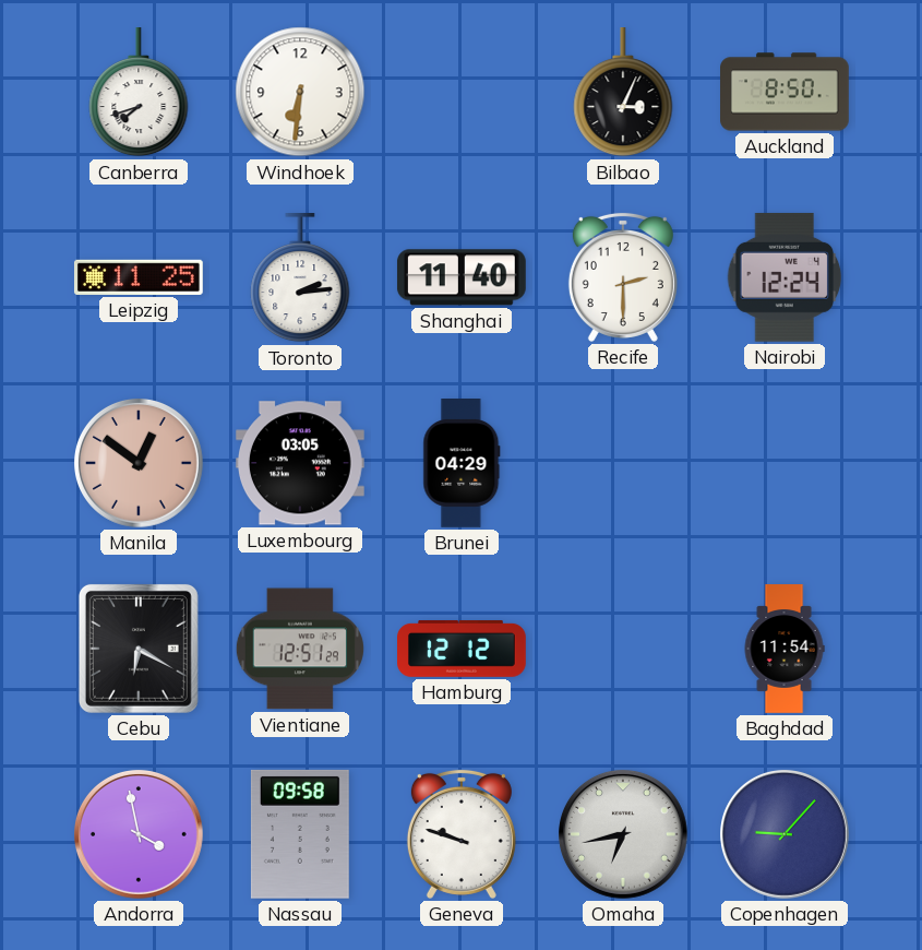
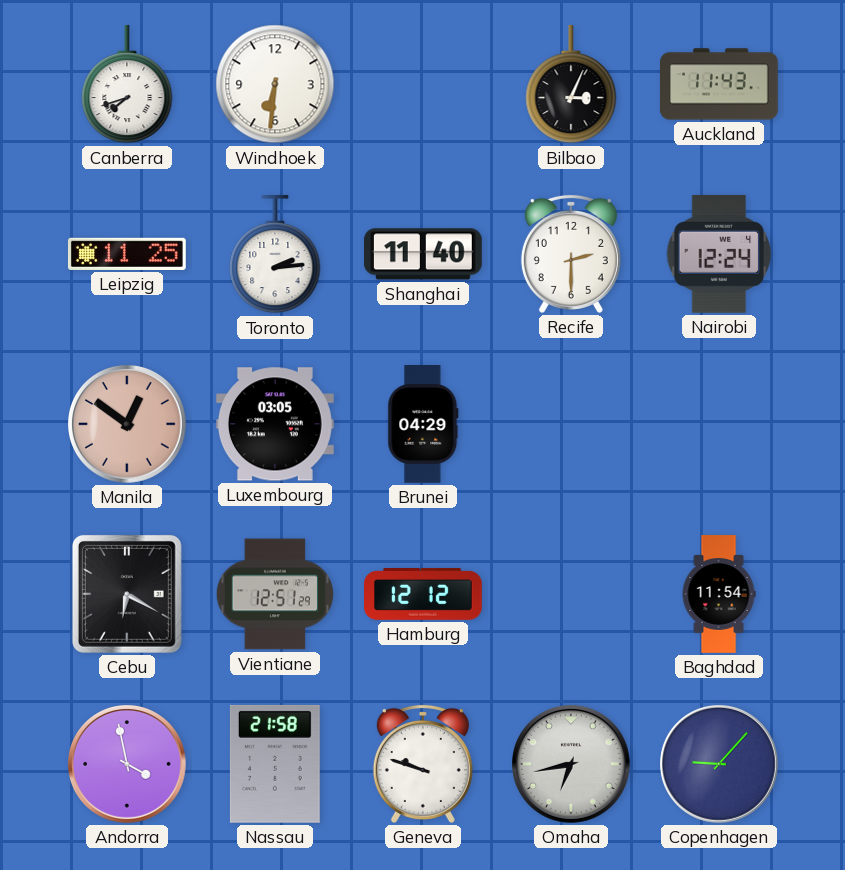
Auckland: 8:50 -> 11:43
Nassau: 09:58 -> 21:58
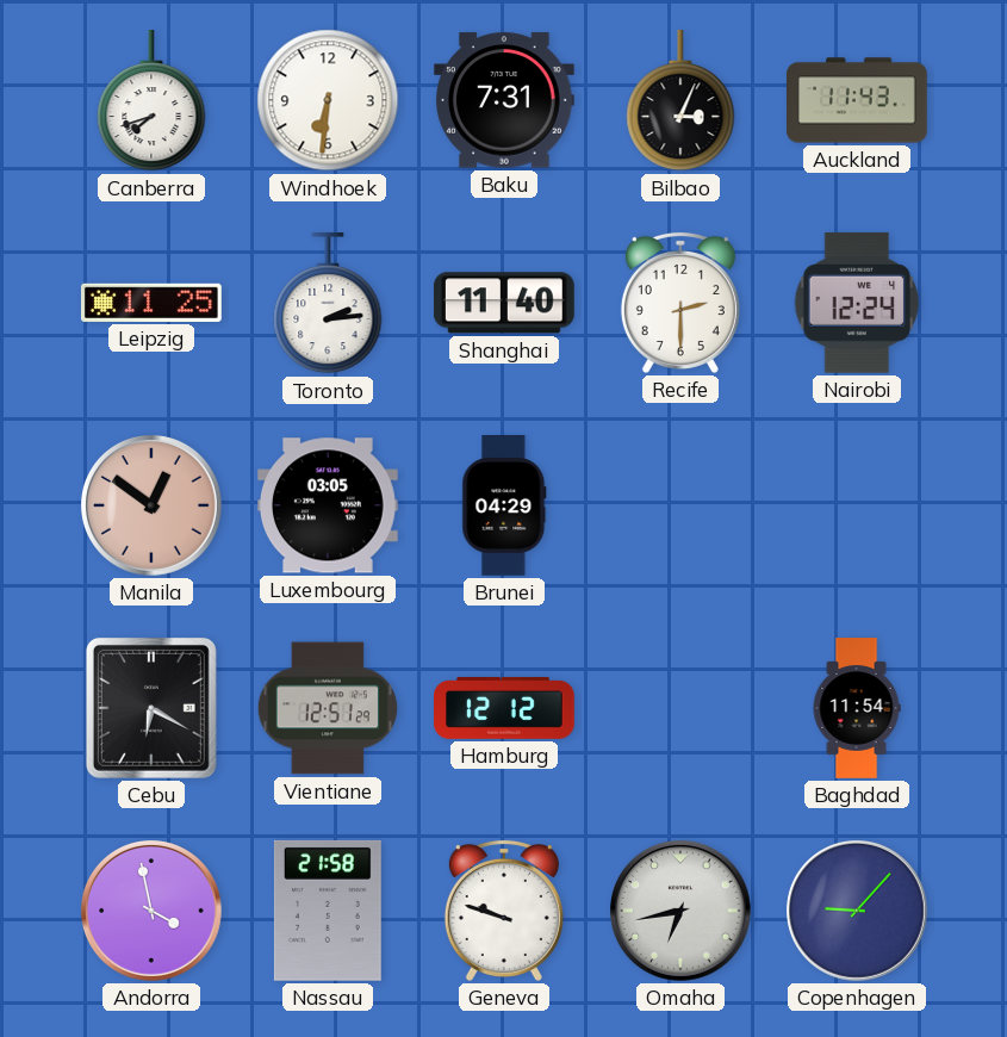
Baku: none -> 7:31
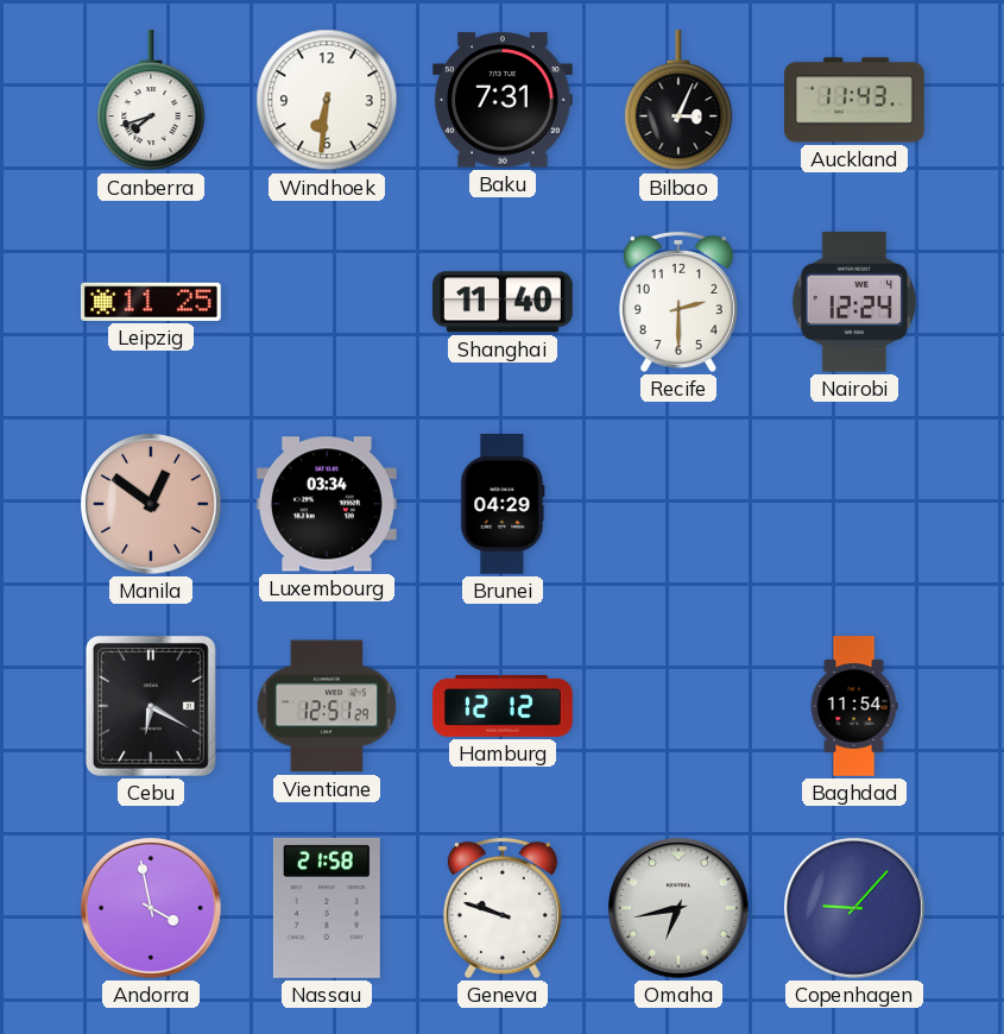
Toronto: 2:14 -> none
Luxembourg: 03:05 -> 03:34
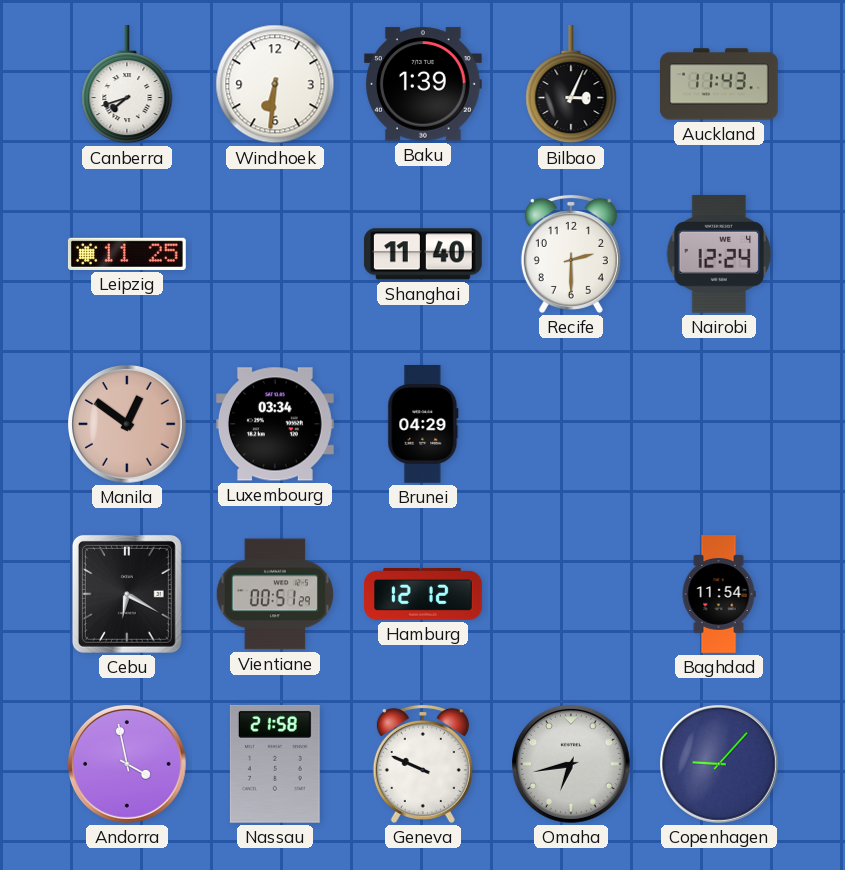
Baku: 7:31 -> 1:39
Vientiane: 12:51 -> 00:51
Geneva: 9:48 -> 9:49
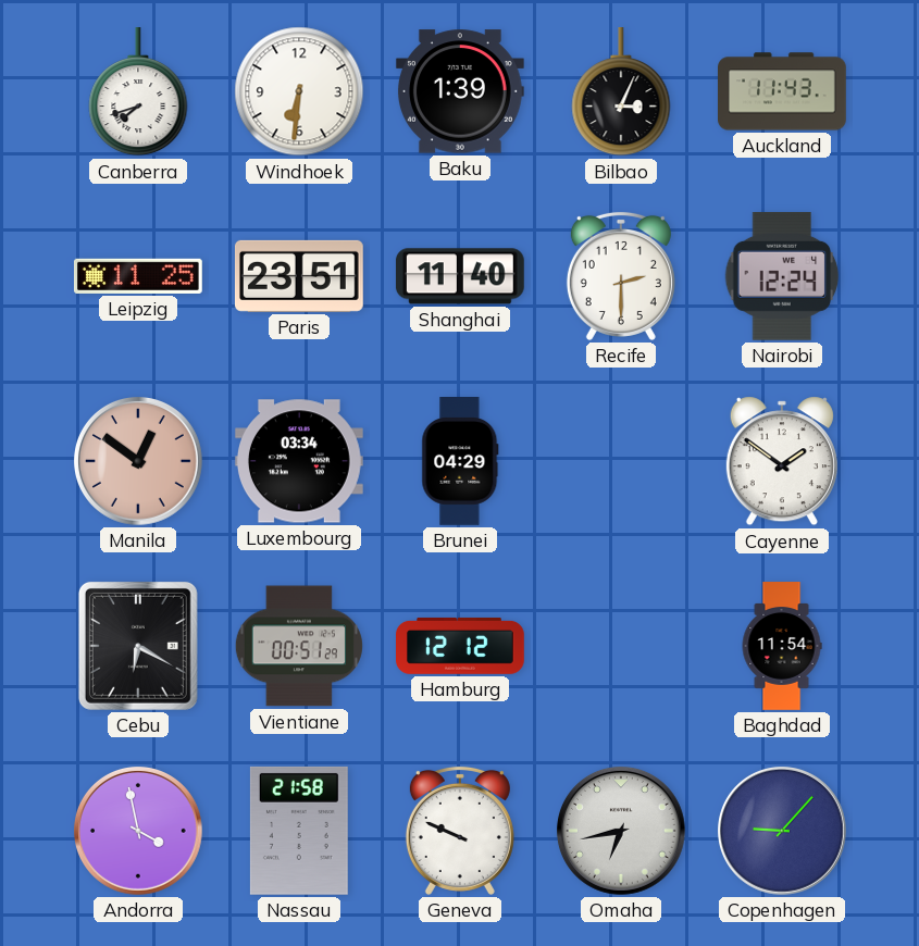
Paris: none -> 23:51
Cayenne: none -> 1:51
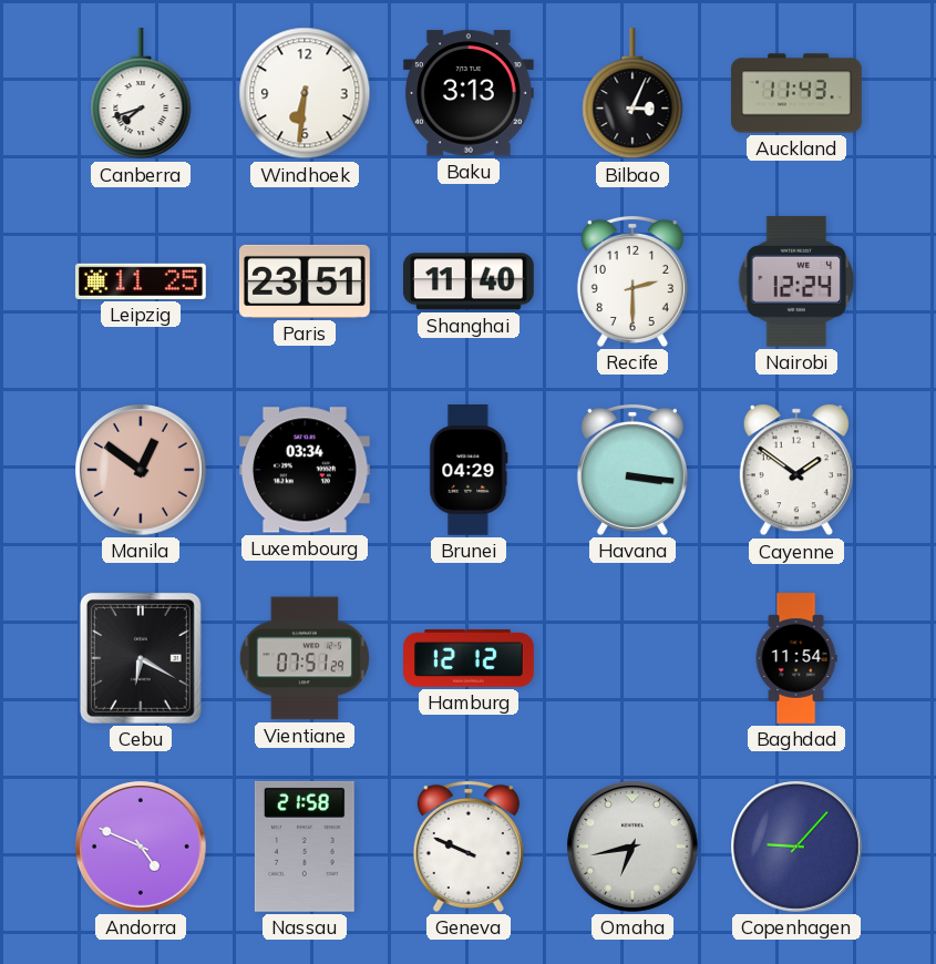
Baku: 1:39 -> 3:13
Havana: none -> 3:16
Vientiane: 00:51 -> 07:51
Andorra: 3:58 -> 4:49
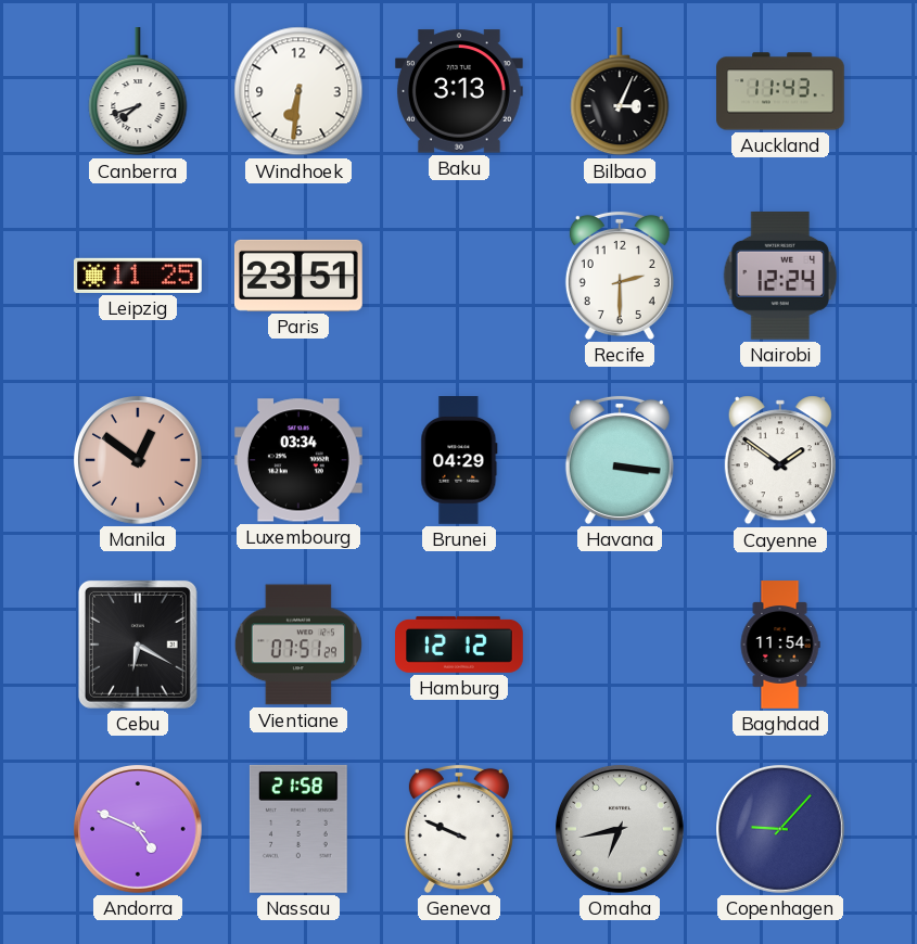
Shanghai: 11:40 -> none
